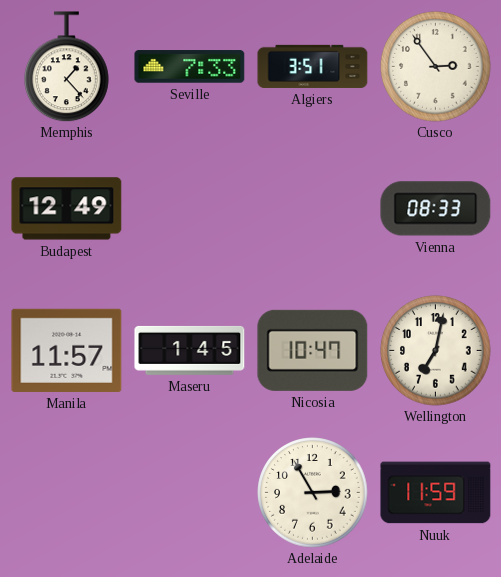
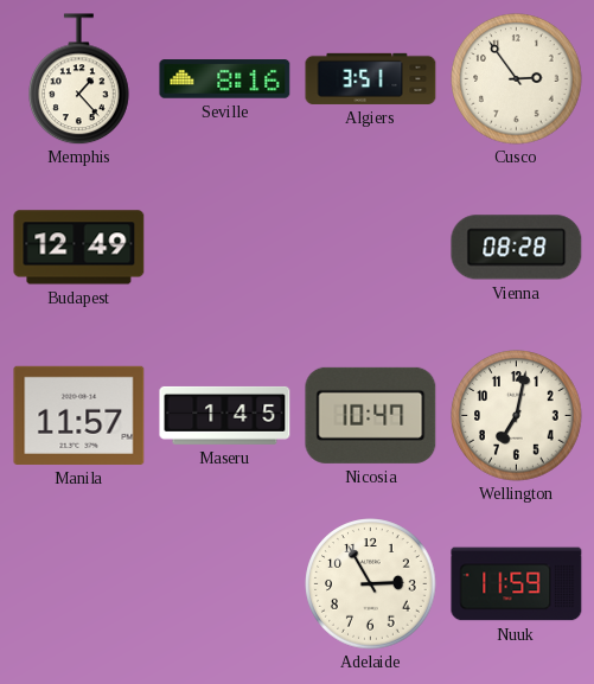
Seville: 7:33 -> 8:16
Vienna: 08:33 -> 08:28
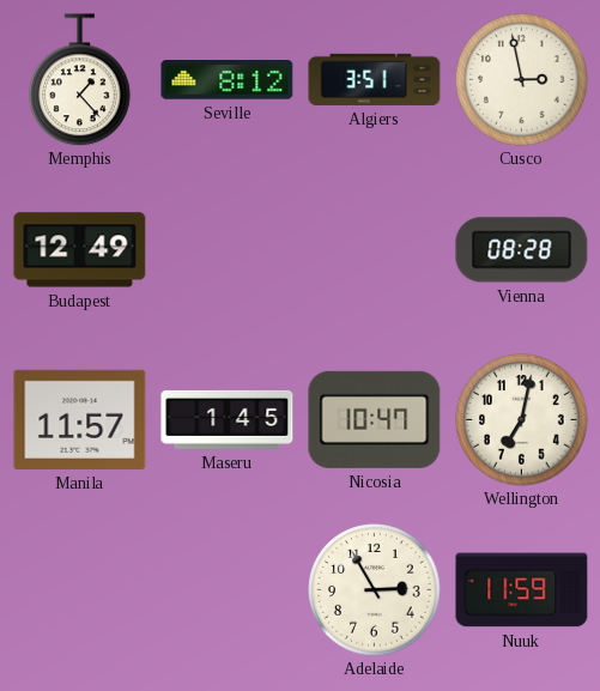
Seville: 8:16 -> 8:12
Cusco: 2:54 -> 2:58
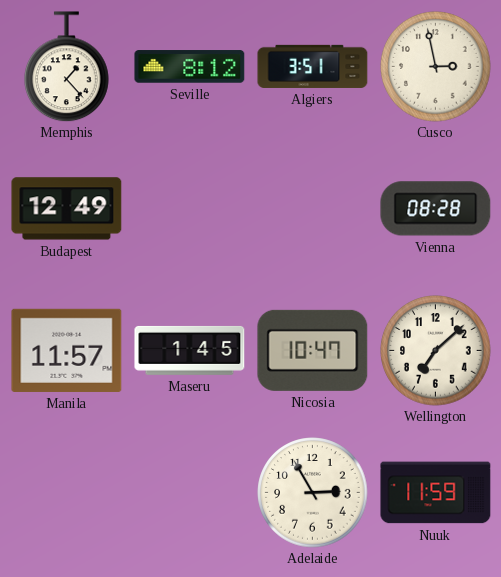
Wellington: 7:02 -> 7:08
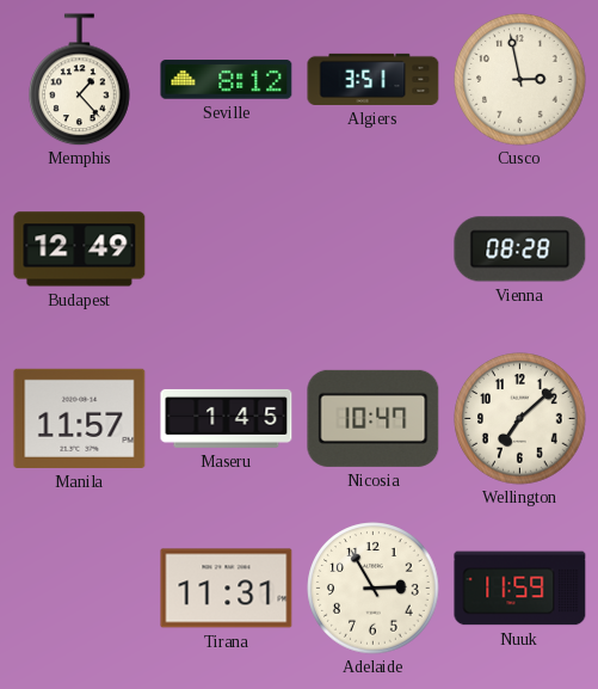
Tirana: none -> 11:31
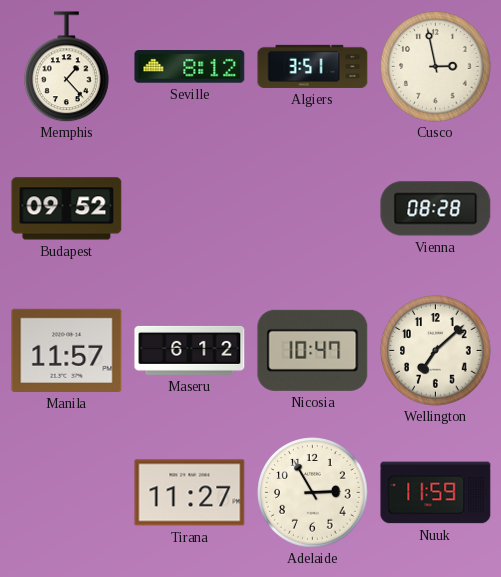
Budapest: 12:49 -> 09:52
Maseru: 1:45 -> 6:12
Tirana: 11:31 -> 11:27
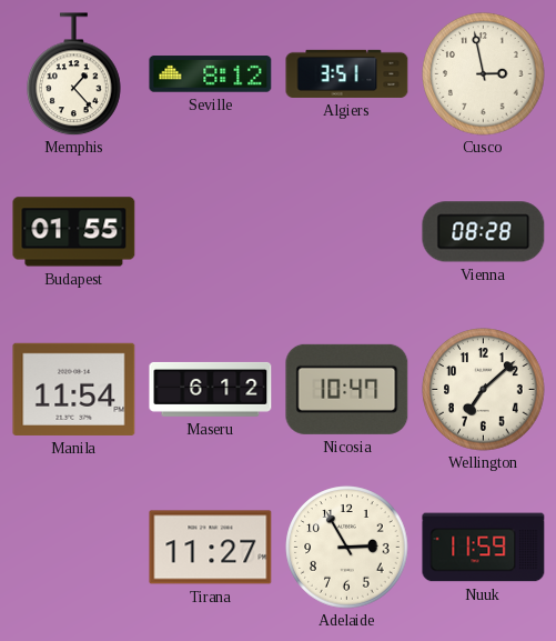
Budapest: 09:52 -> 01:55
Manila: 11:57 -> 11:54
